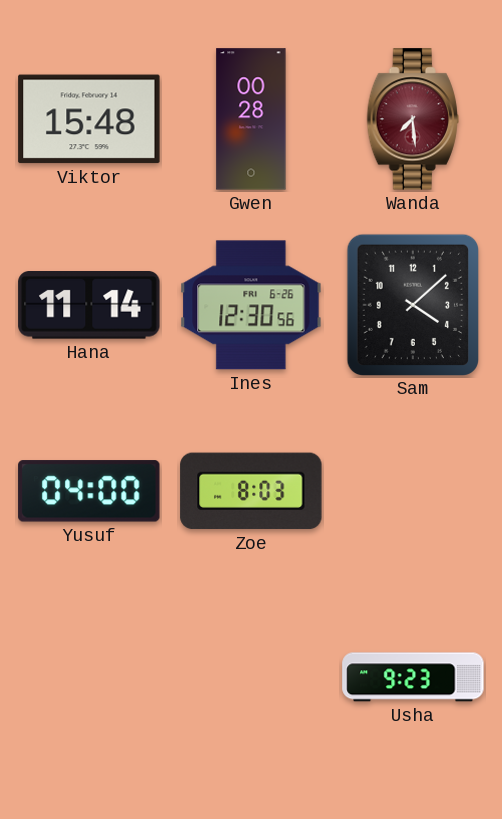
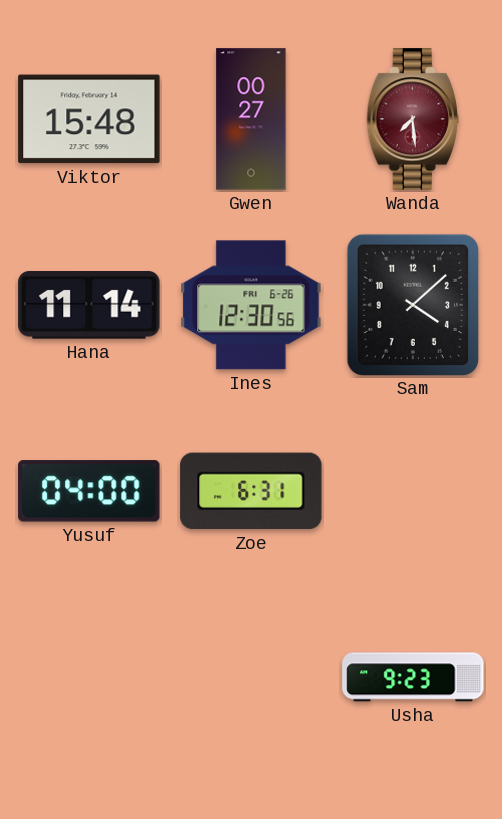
Gwen: 00:28 -> 00:27
Zoe: 8:03 -> 6:31
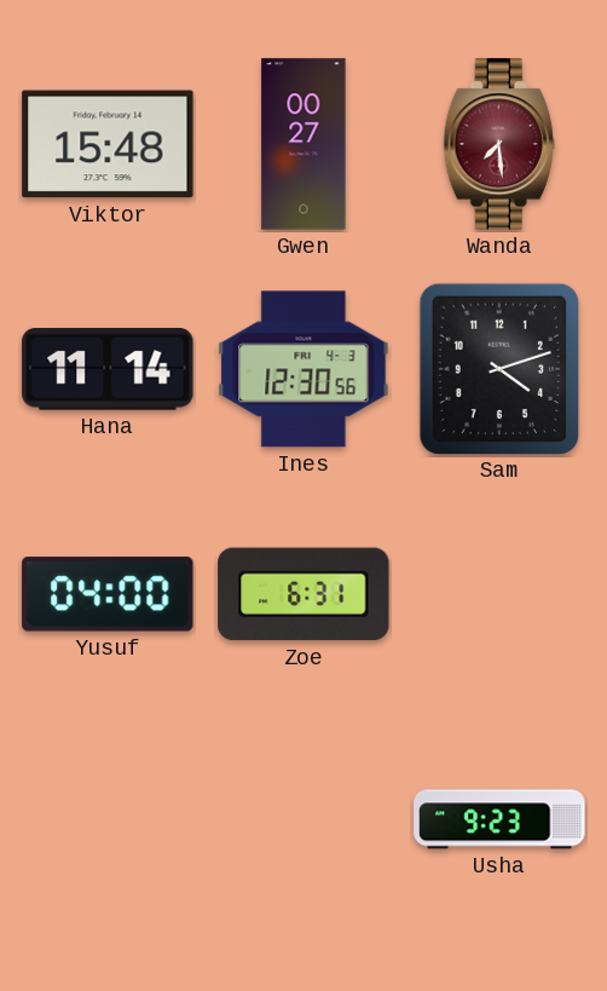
Ines date: FRI 6-26 -> FRI 4-3
Sam: 4:08 -> 4:12
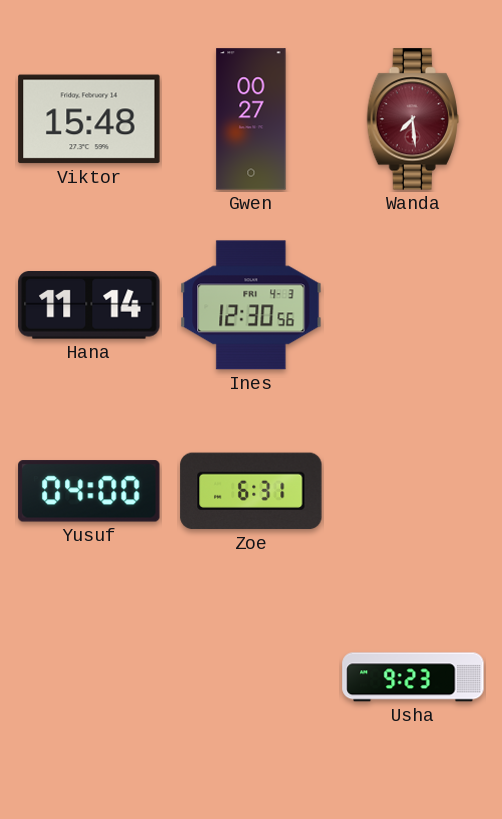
Sam: 4:12 -> none
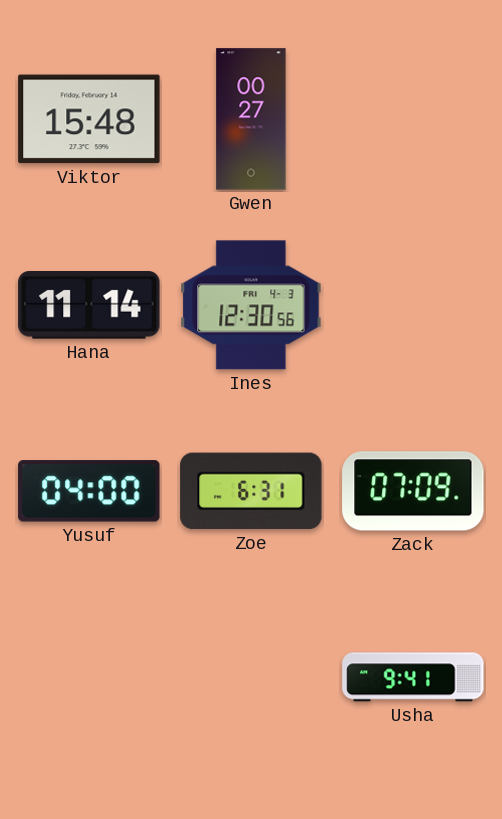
Wanda: 7:29 -> none
Zack: none -> 07:09
Usha: 9:23 -> 9:41
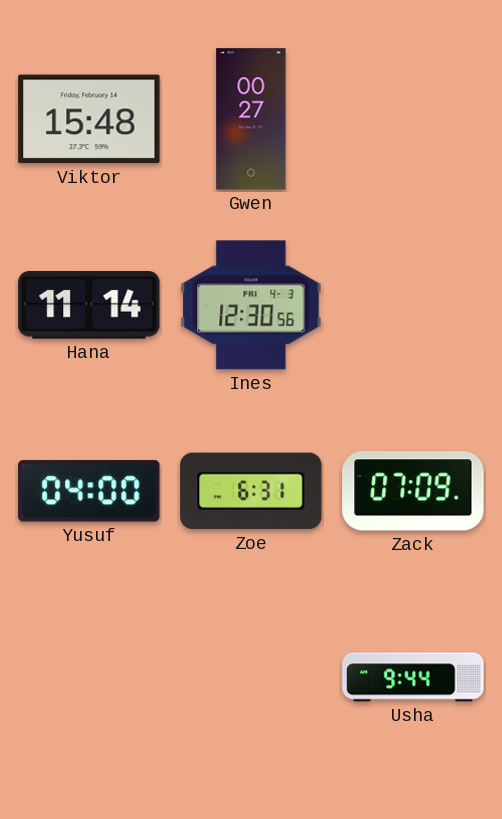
Usha: 9:41 -> 9:44
